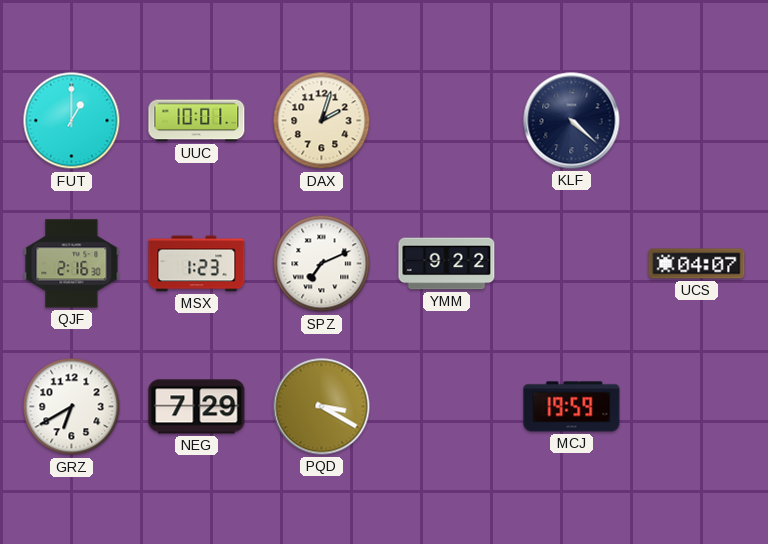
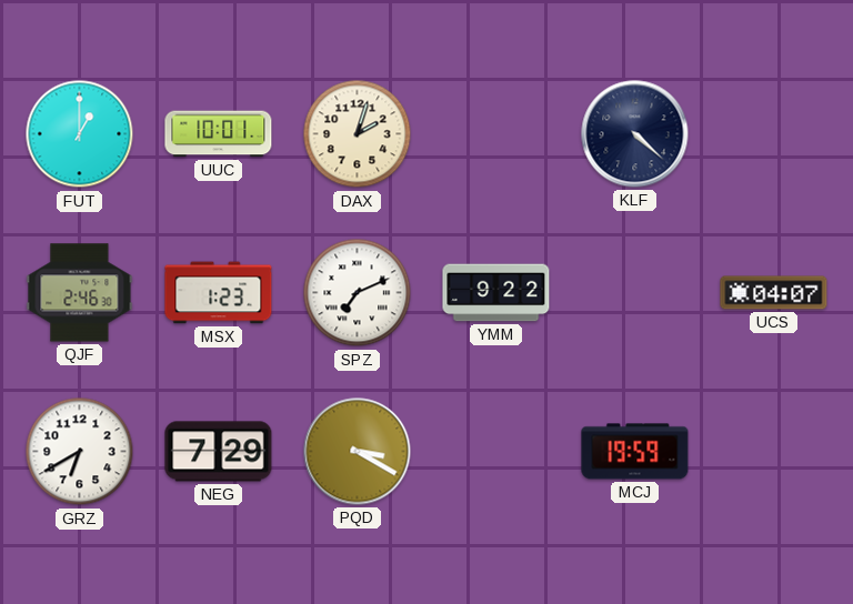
QJF: 2:16 -> 2:46
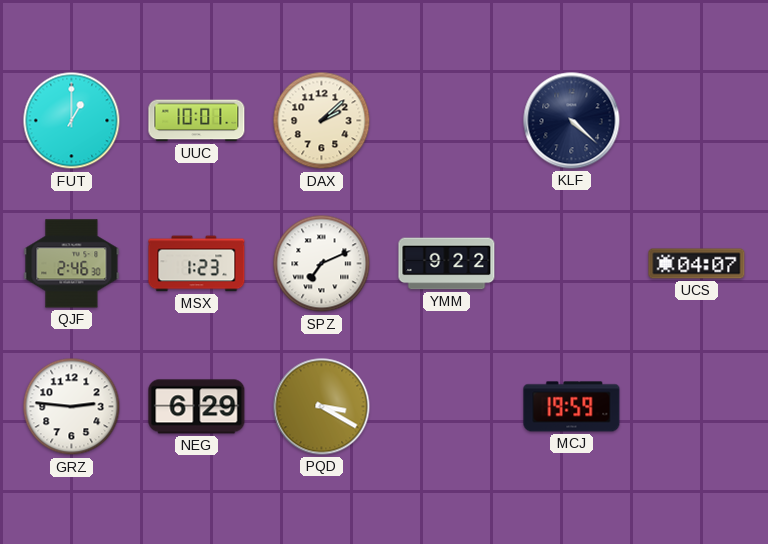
DAX: 2:03 -> 2:08
GRZ: 6:40 -> 2:46
NEG: 7:29 -> 6:29
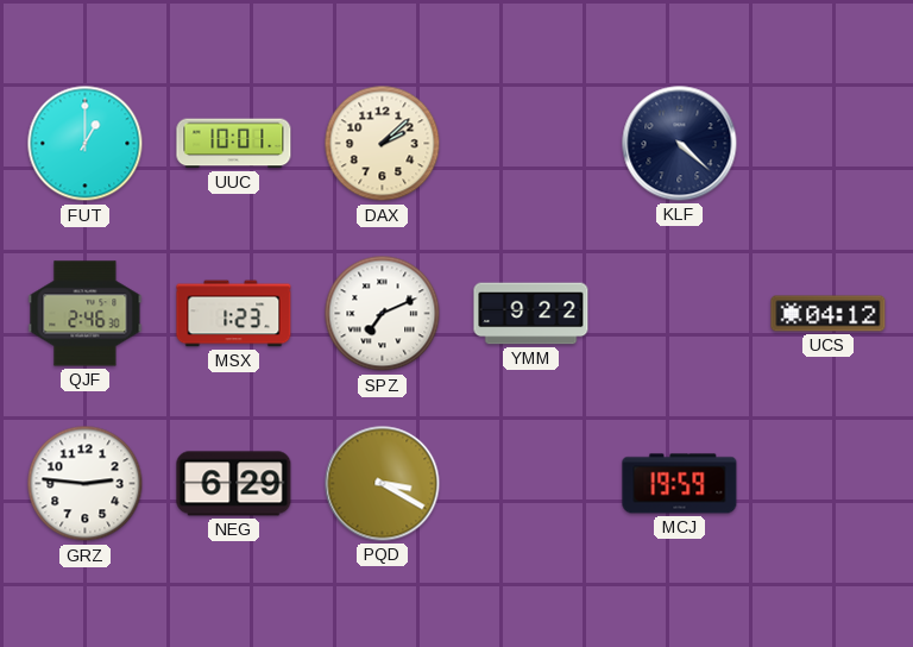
UCS: 04:07 -> 04:12
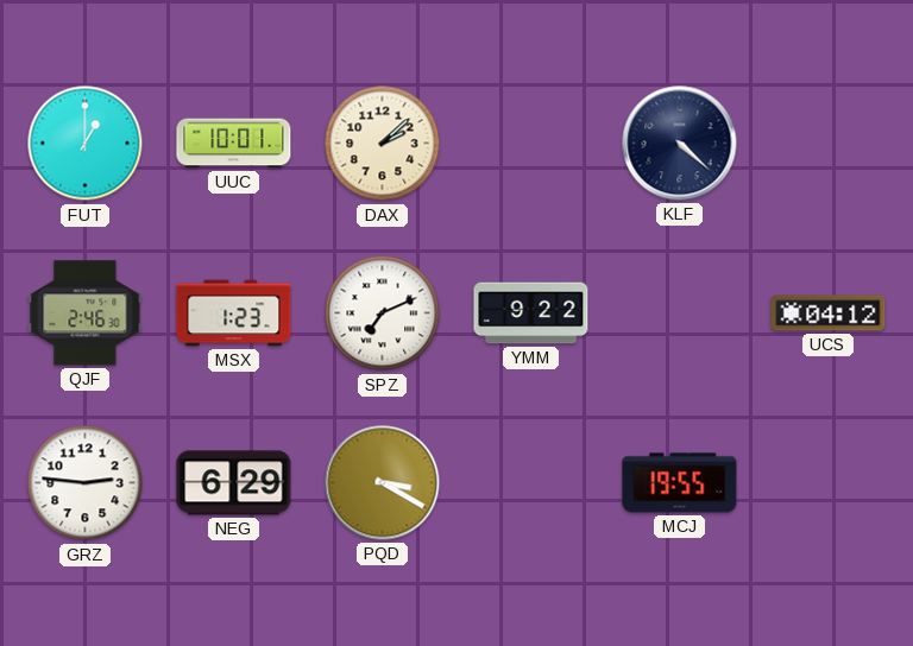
MCJ: 19:59 -> 19:55
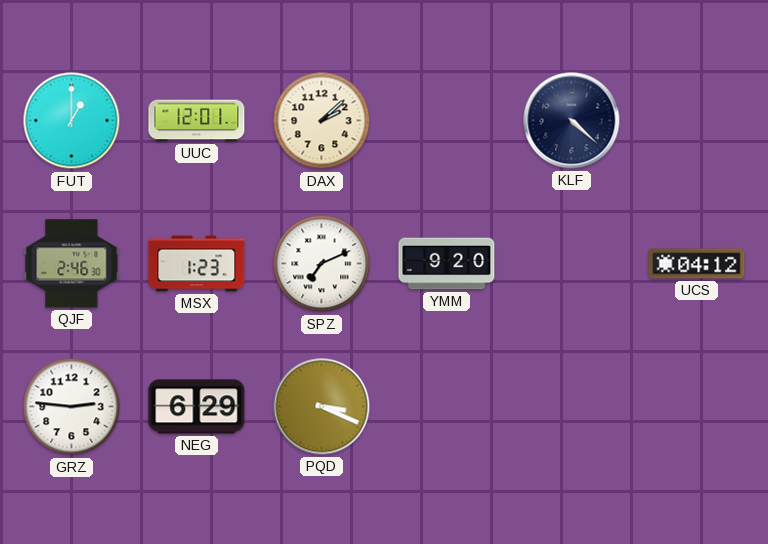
UUC: 10:01 -> 12:01
YMM: 9:22 -> 9:20
PQD: 3:20 -> 3:19
MCJ: 19:55 -> none
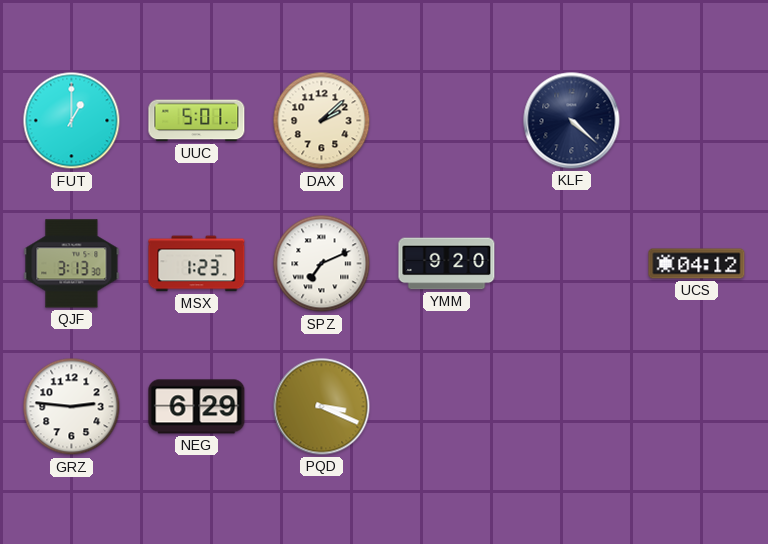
UUC: 12:01 -> 5:01
QJF: 2:46 -> 3:13
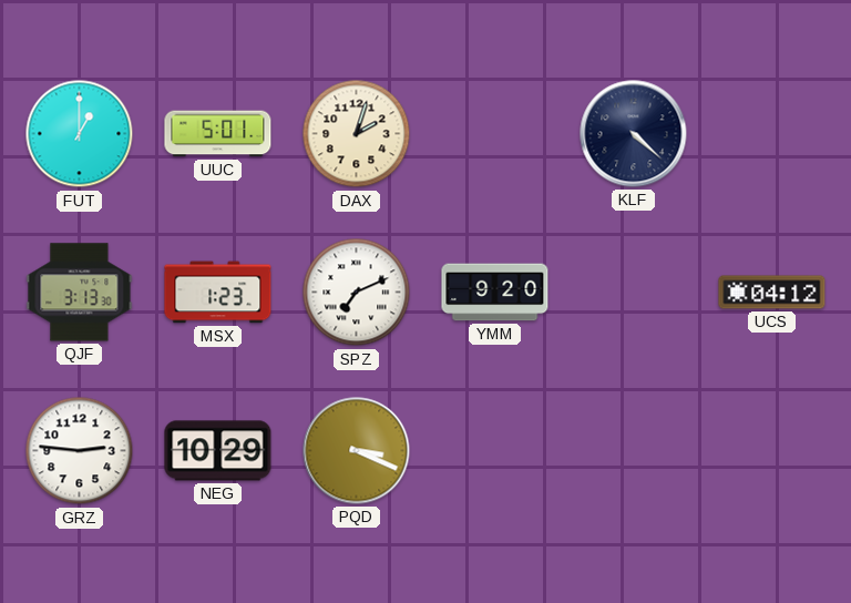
DAX: 2:08 -> 2:03
NEG: 6:29 -> 10:29
